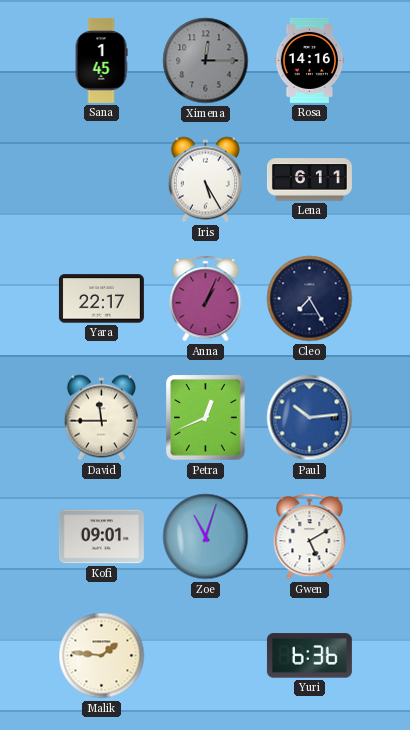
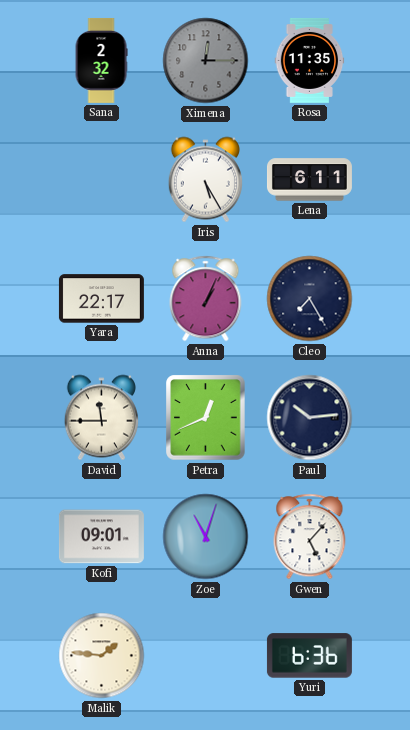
Sana: 1:45 -> 2:32
Rosa: 14:16 -> 11:35
Paul dial: blue -> navy
Gwen: 5:10 -> 5:07
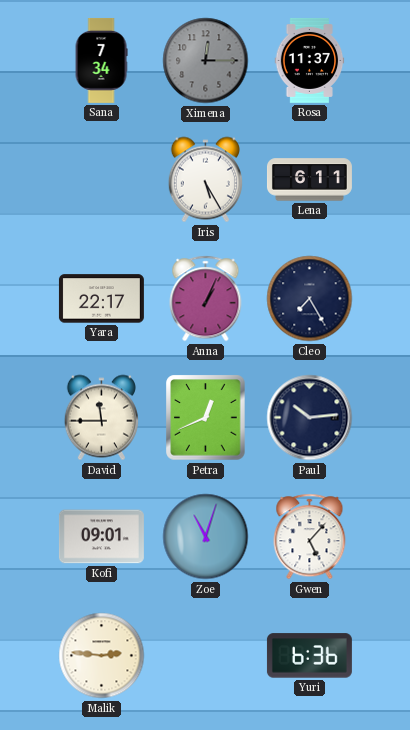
Sana: 2:32 -> 7:34
Rosa: 11:35 -> 11:37
Malik: 1:46 -> 2:46
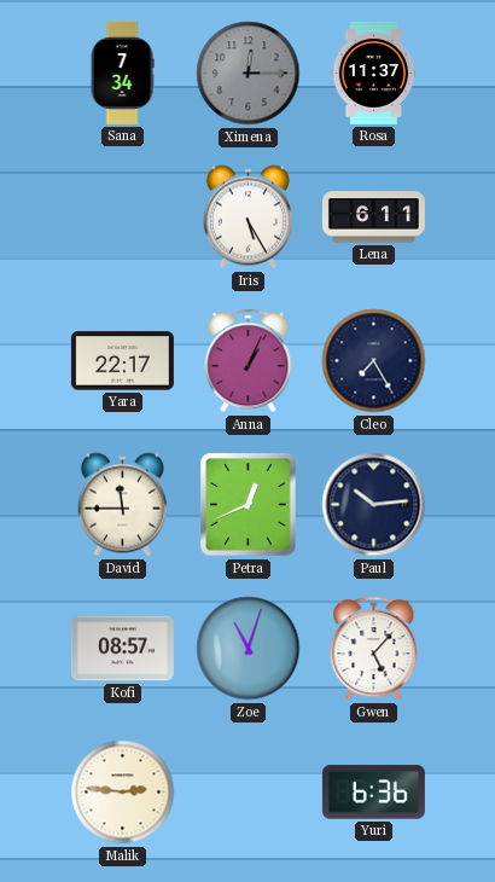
Kofi: 09:01 -> 08:57
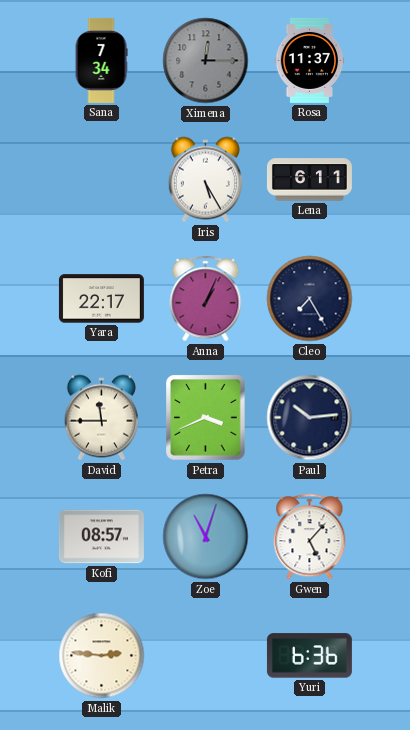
Petra: 12:41 -> 3:41
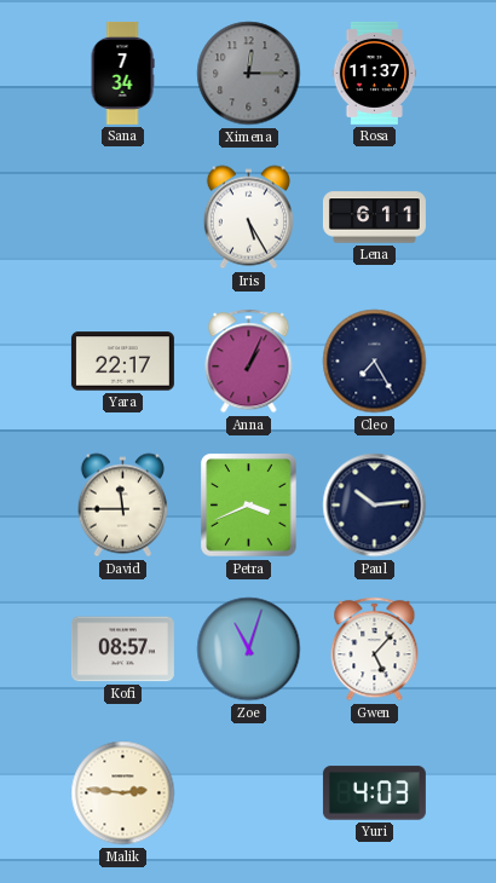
Yuri: 6:36 -> 4:03
